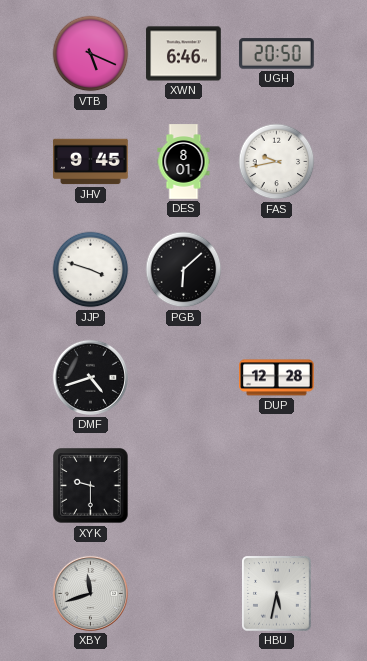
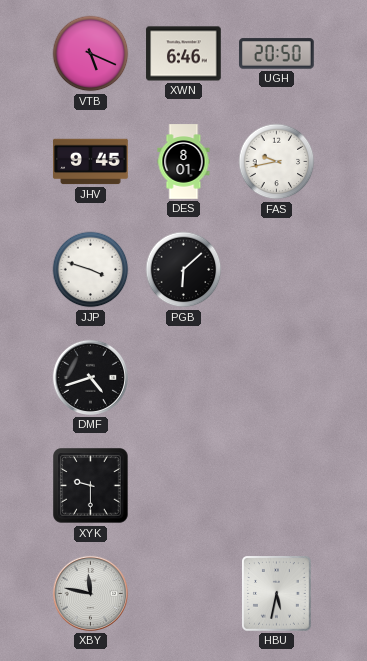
DUP: 12:28 -> none
XBY: 11:42 -> 11:47
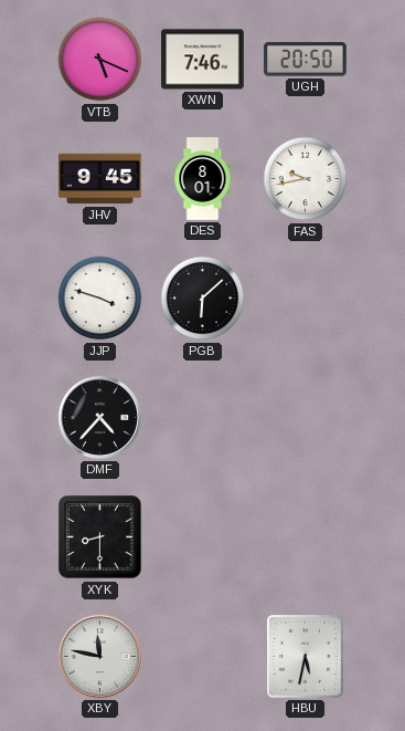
XWN: 6:46 -> 7:46
DMF: 4:42 -> 4:37
XYK: 9:30 -> 8:30
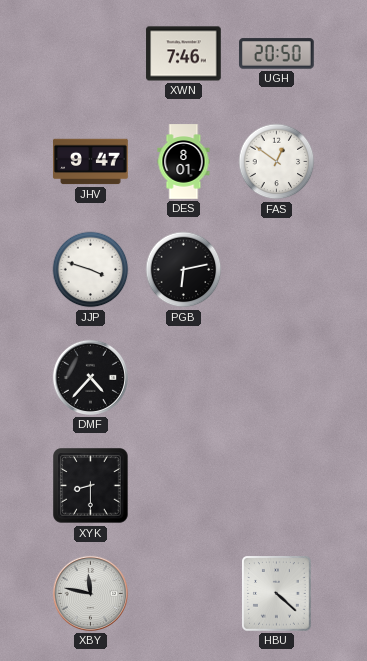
VTB: 5:19 -> none
JHV: 9:45 -> 9:47
FAS: 9:43 -> 12:51
PGB: 6:08 -> 6:13
HBU: 5:32 -> 4:22
